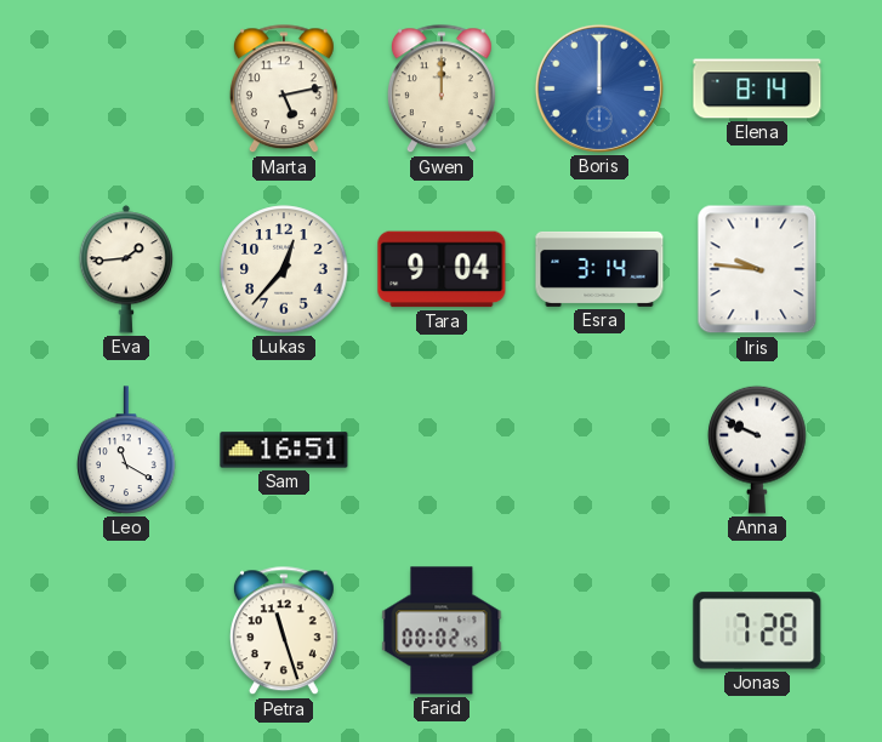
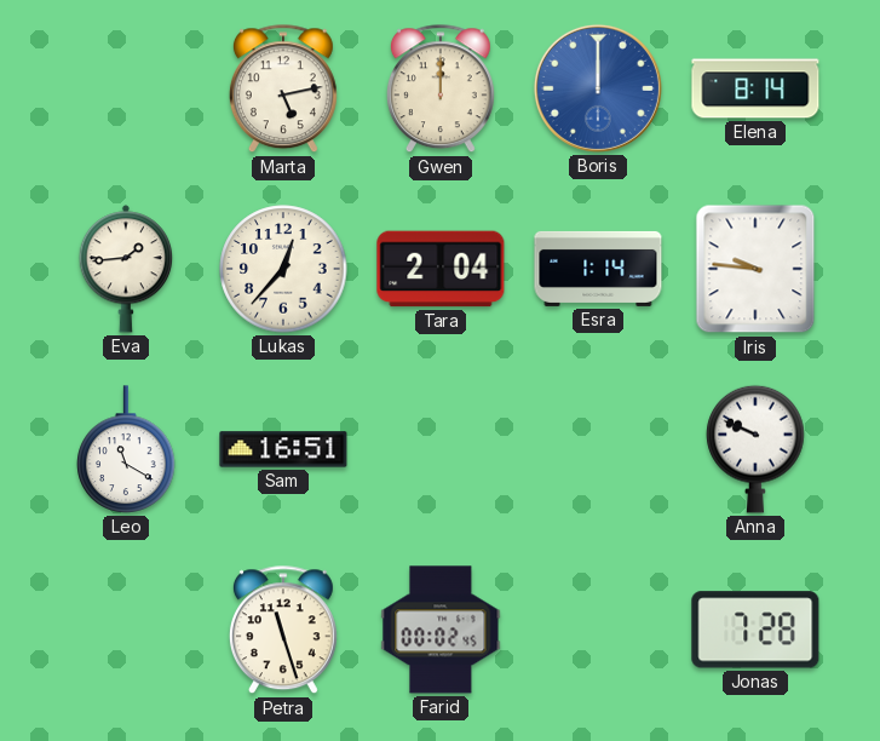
Tara: 9:04 -> 2:04
Esra: 3:14 -> 1:14
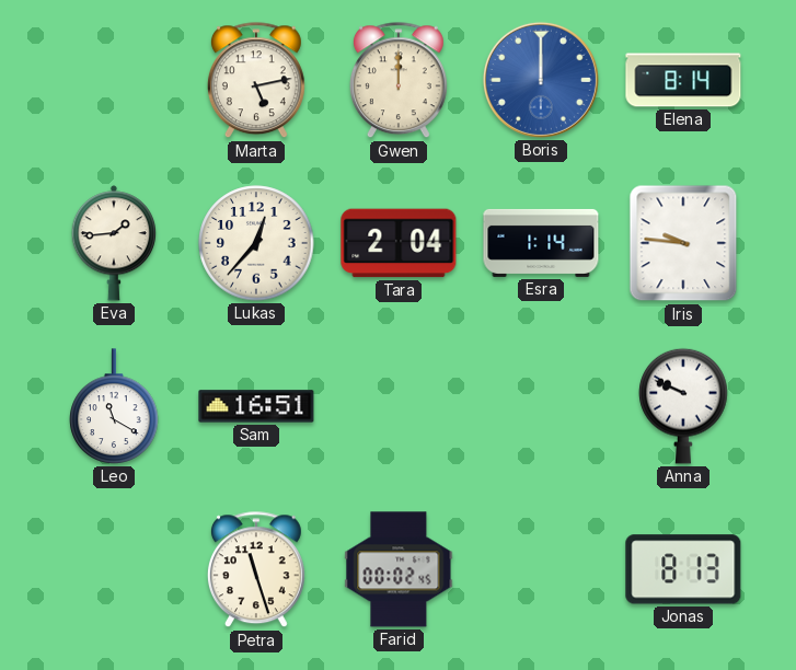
Jonas: 7:28 -> 8:13
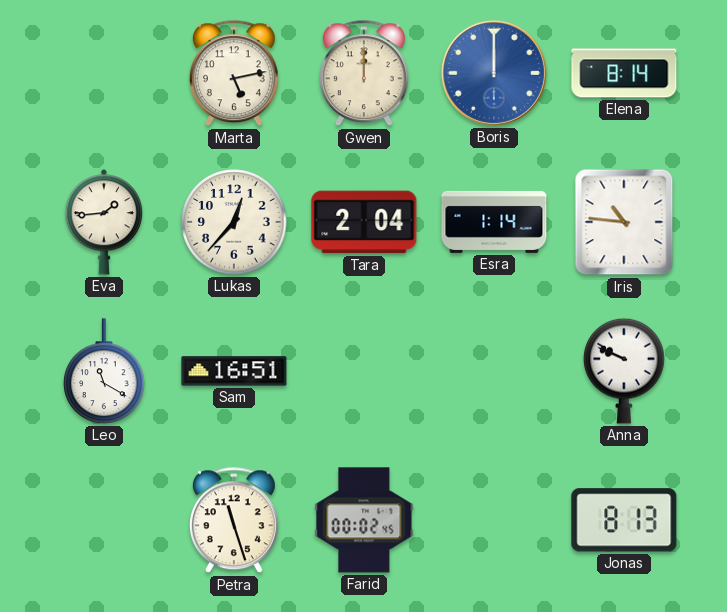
Iris: 9:46 -> 10:46
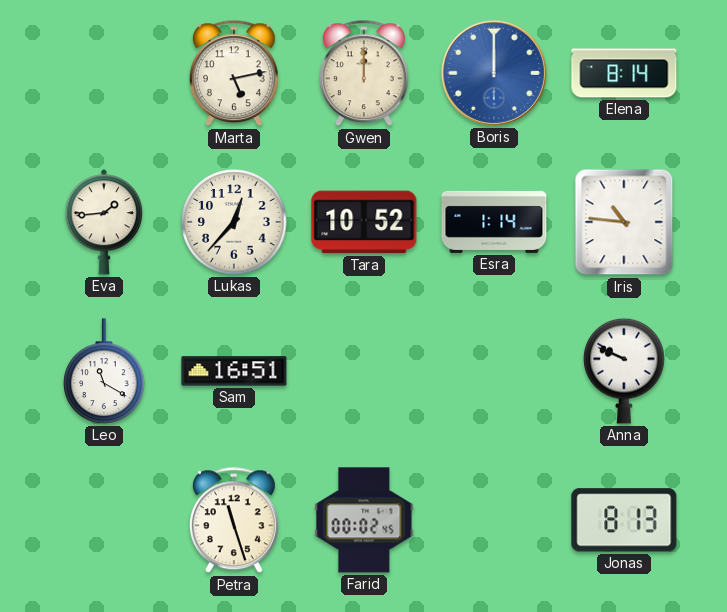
Tara: 2:04 -> 10:52
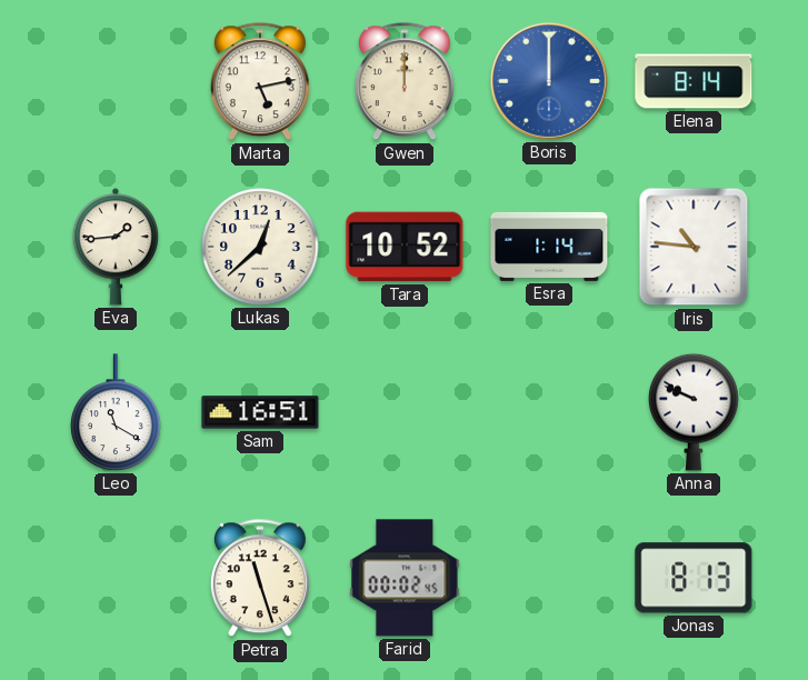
Lukas: 12:37 -> 12:38
